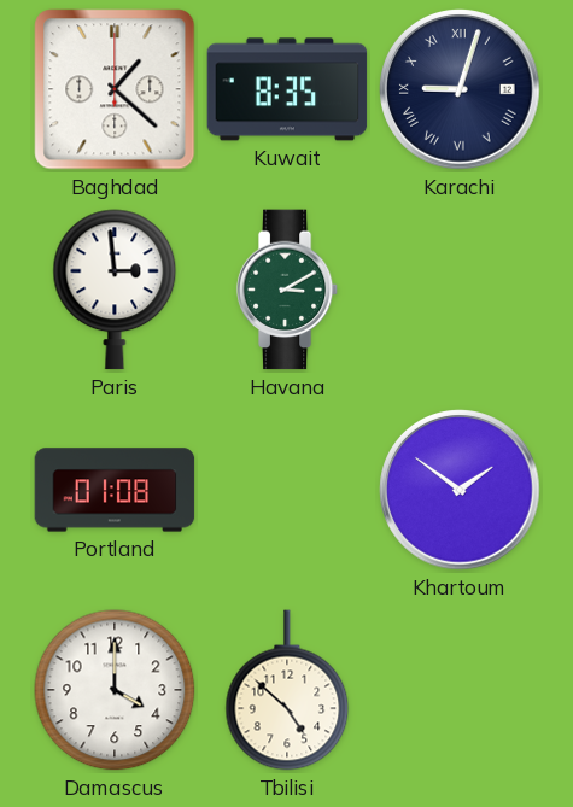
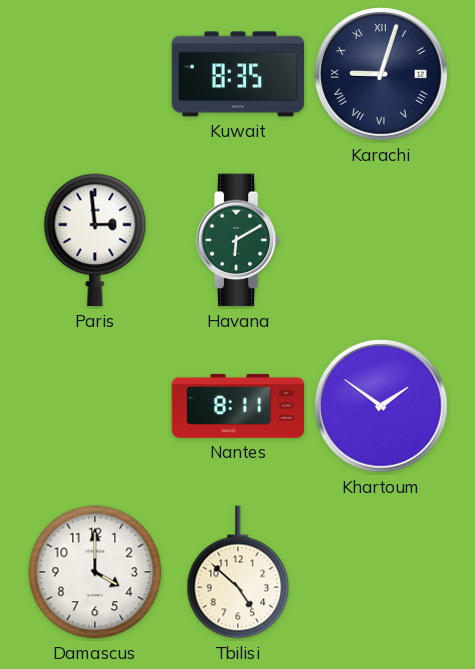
Baghdad: 1:22 -> none
Havana: 3:10 -> 6:10
Portland: 01:08 -> none
Nantes: none -> 8:11
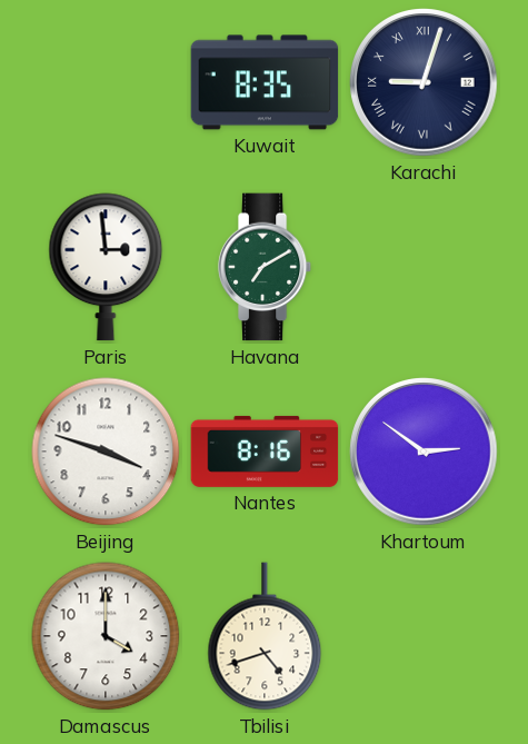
Havana: 6:10 -> 7:10
Beijing: none -> 3:48
Nantes: 8:11 -> 8:16
Khartoum: 1:51 -> 2:51
Tbilisi: 4:52 -> 4:42
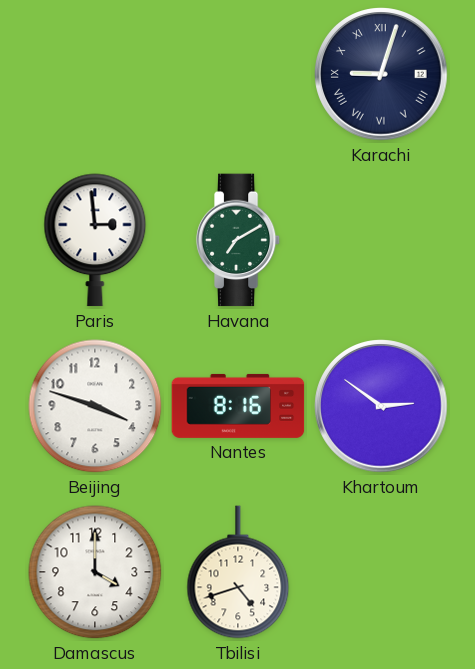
Kuwait: 8:35 -> none
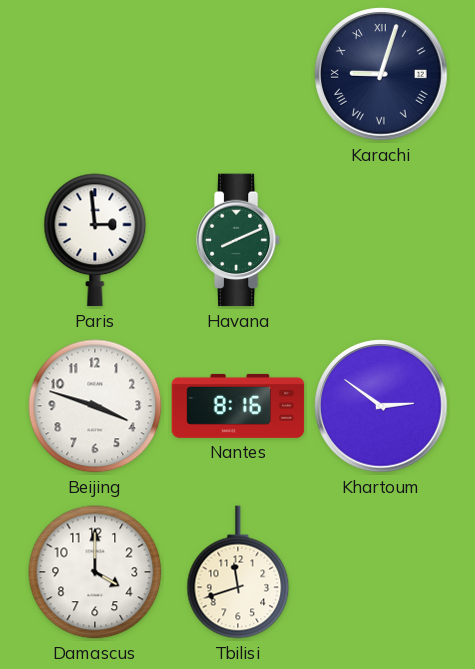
Havana: 7:10 -> 8:11
Tbilisi: 4:42 -> 11:42
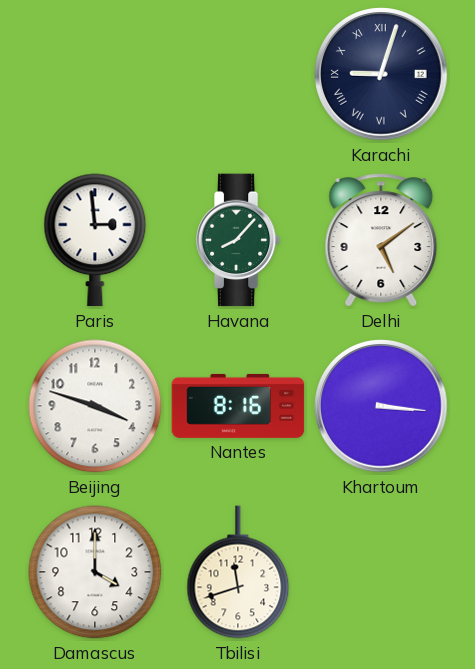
Havana: 8:11 -> 8:07
Delhi: none -> 5:09
Khartoum: 2:51 -> 3:16
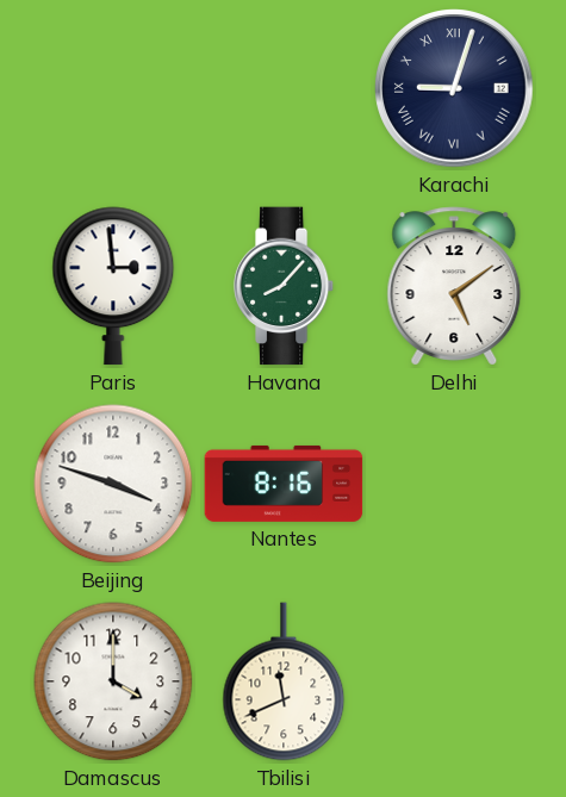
Khartoum: 3:16 -> none
Tbilisi: 11:42 -> 11:41
